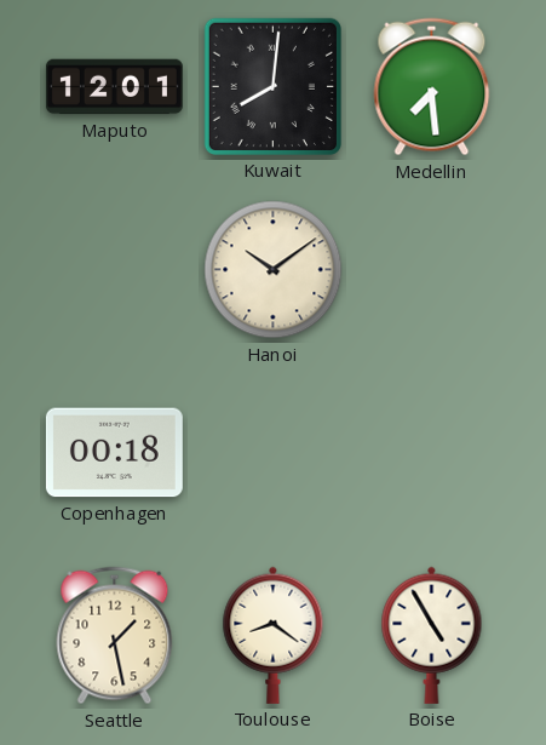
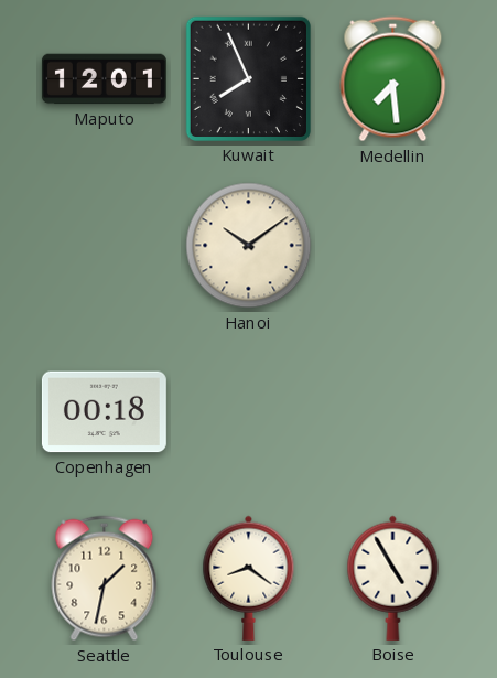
Kuwait: 8:01 -> 7:56
Seattle: 1:28 -> 1:32
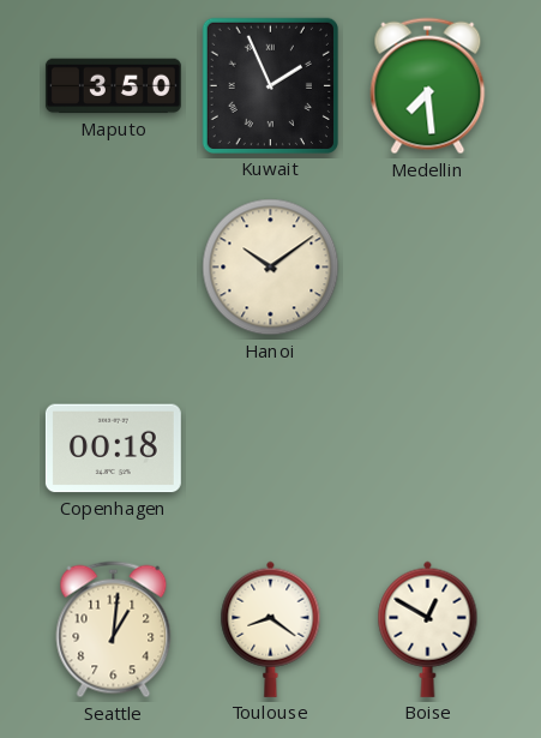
Maputo: 12:01 -> 3:50
Kuwait: 7:56 -> 1:56
Seattle: 1:32 -> 1:01
Boise: 4:55 -> 12:50
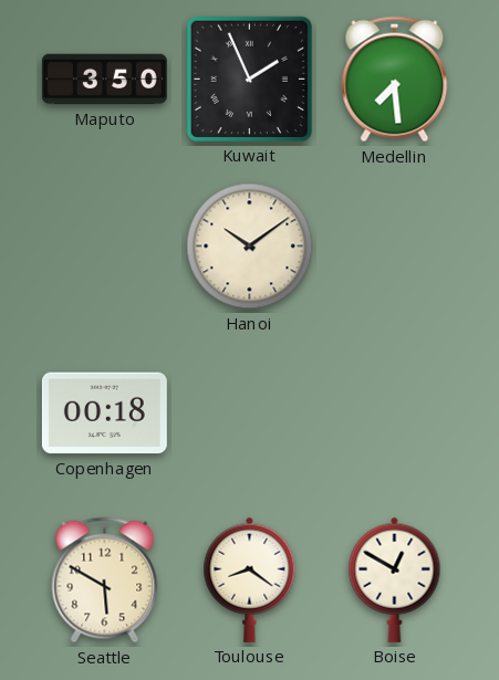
Seattle: 1:01 -> 5:50
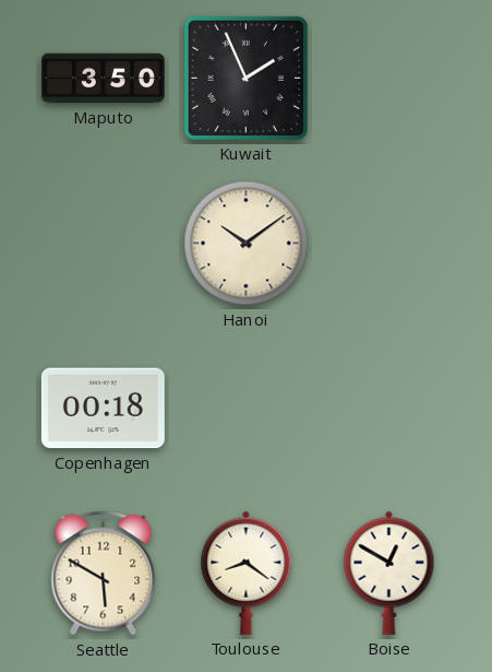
Medellin: 7:29 -> none
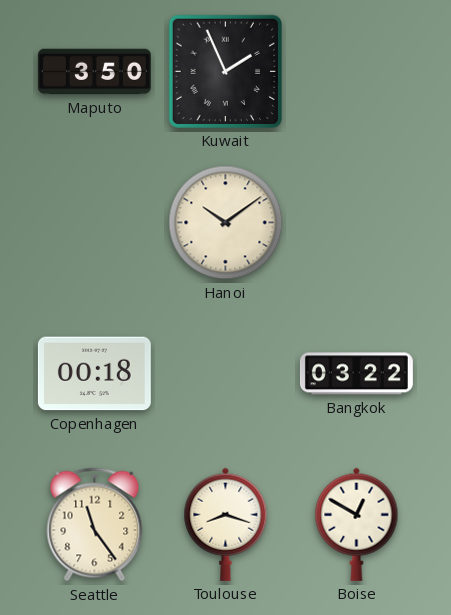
Bangkok: none -> 03:22
Seattle: 5:50 -> 11:24
Toulouse: 8:21 -> 8:18
